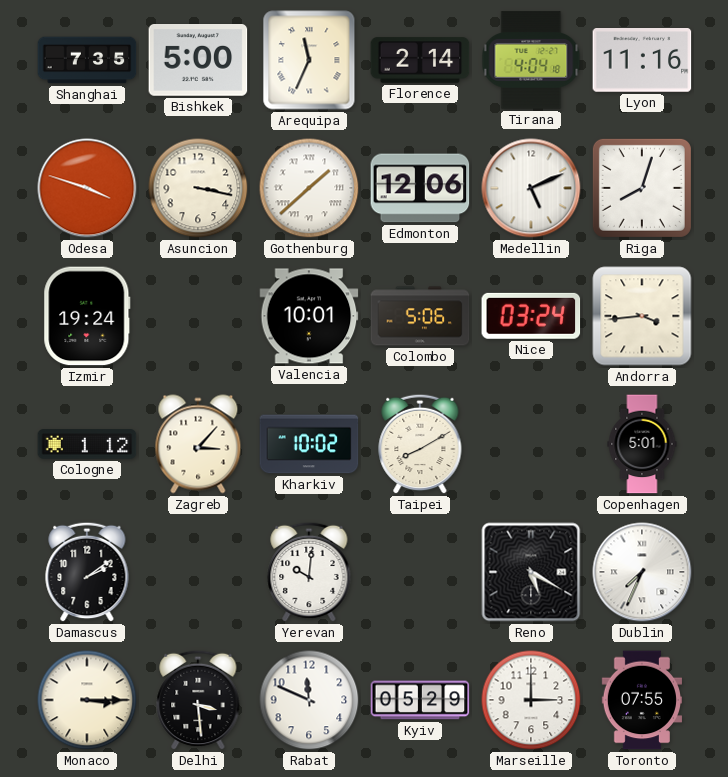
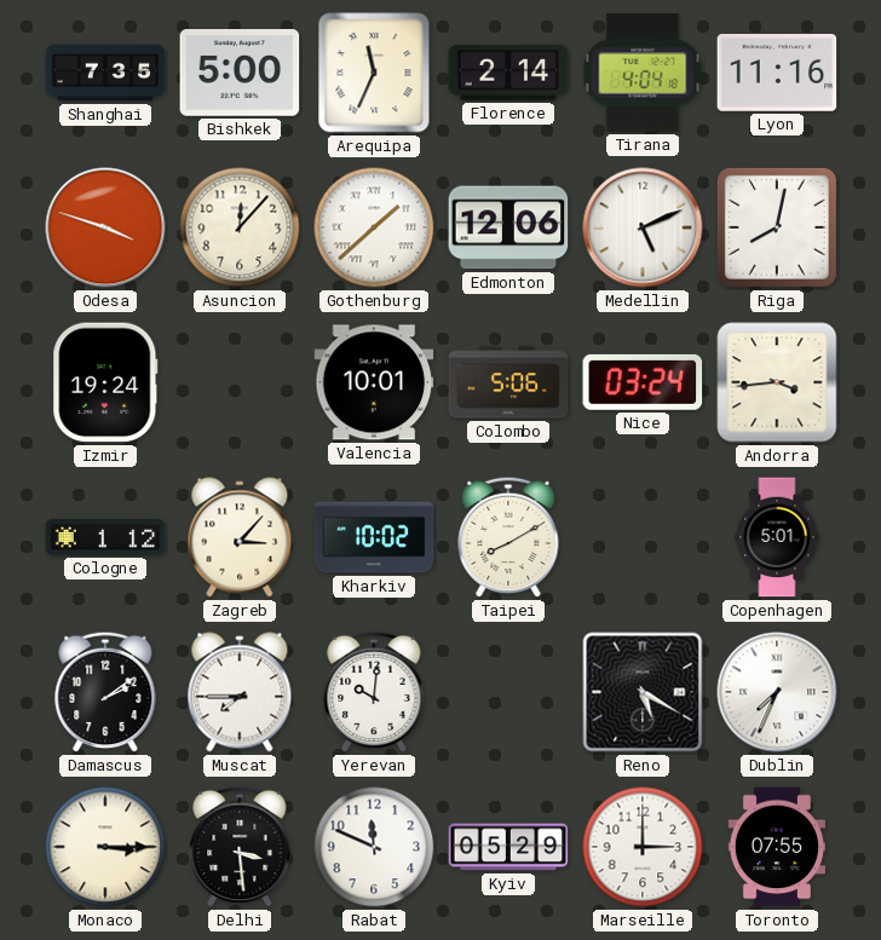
Asuncion: 3:17 -> 12:07
Riga: 8:03 -> 8:02
Muscat: none -> 7:45
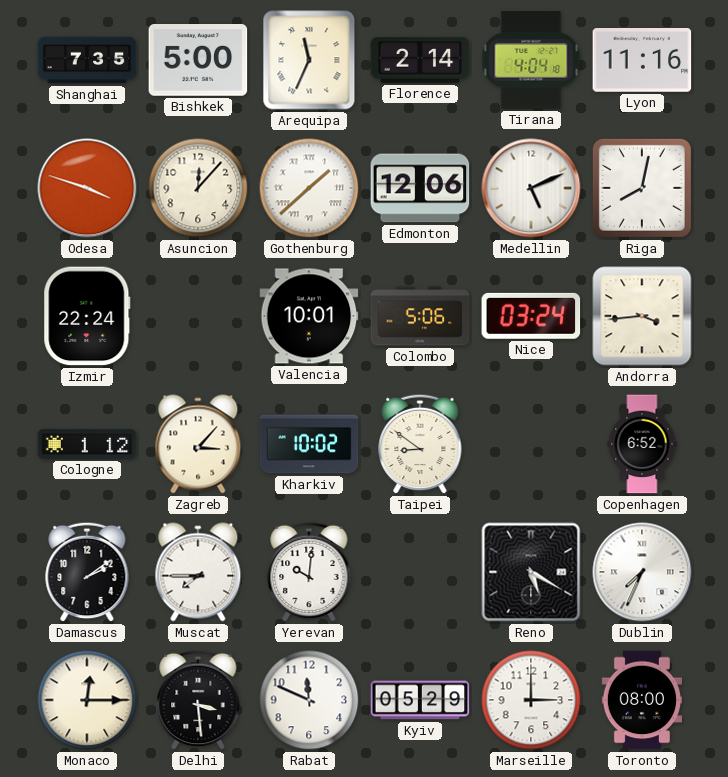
Izmir: 19:24 -> 22:24
Taipei: 8:10 -> 8:51
Copenhagen: 5:01 -> 6:52
Monaco: 3:15 -> 12:15
Toronto: 07:55 -> 08:00
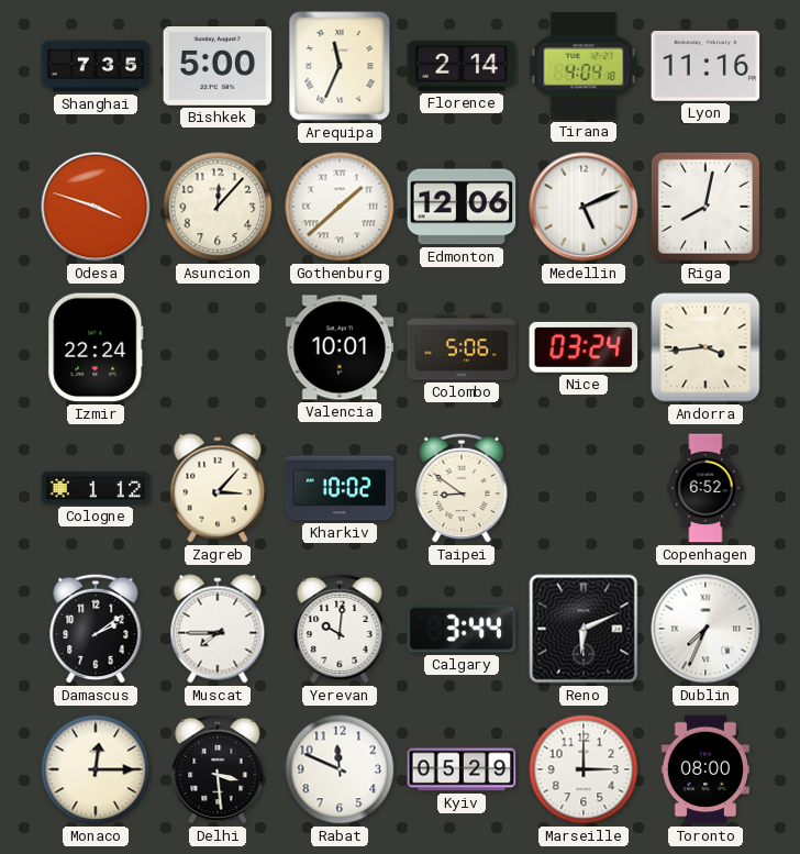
Calgary: none -> 3:44
Reno: 5:20 -> 6:11
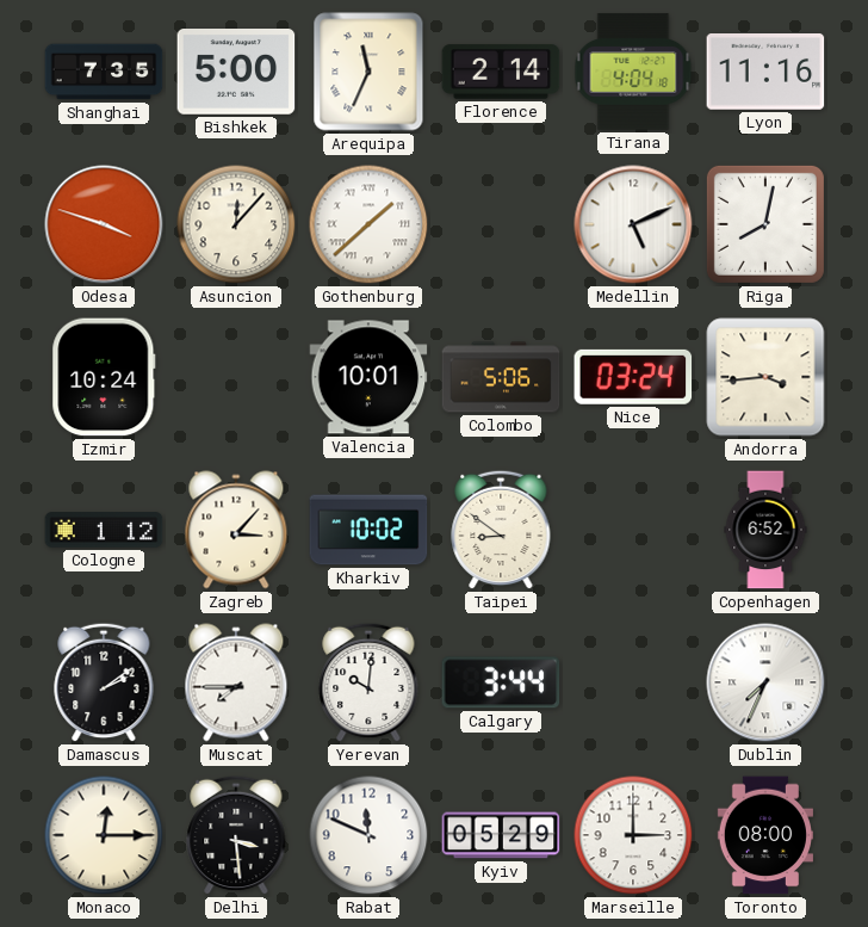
Edmonton: 12:06 -> none
Izmir: 22:24 -> 10:24
Reno: 6:11 -> none
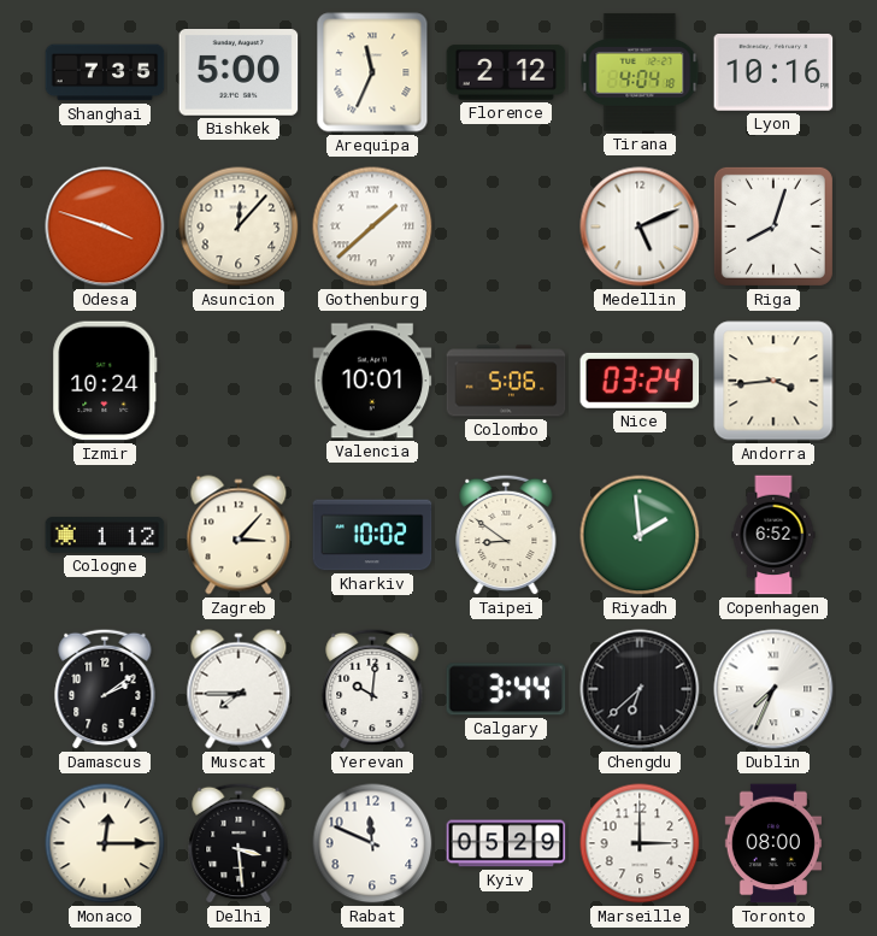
Florence: 2:14 -> 2:12
Lyon: 11:16 -> 10:16
Riga: 8:02 -> 8:03
Riyadh: none -> 1:59
Chengdu: none -> 6:38
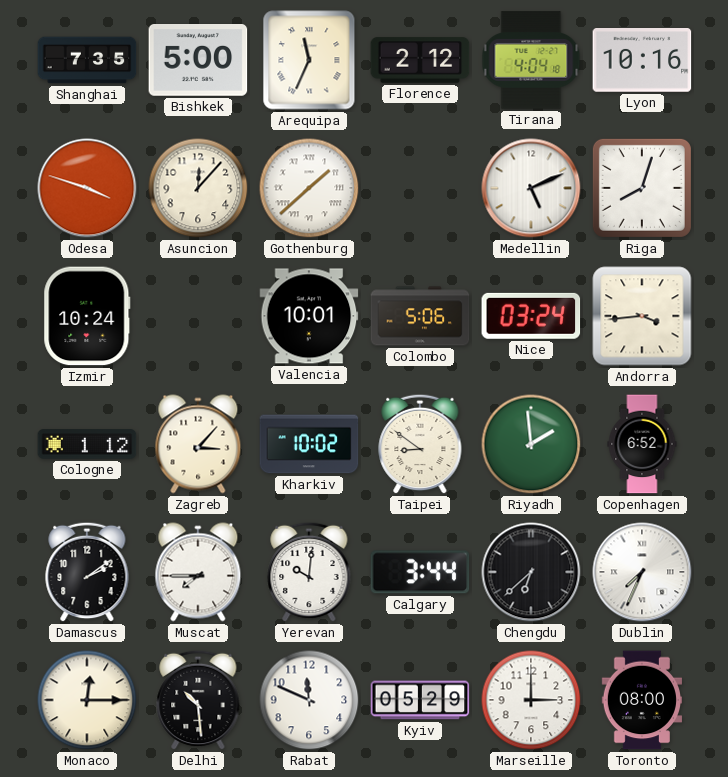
Delhi: 3:29 -> 10:29
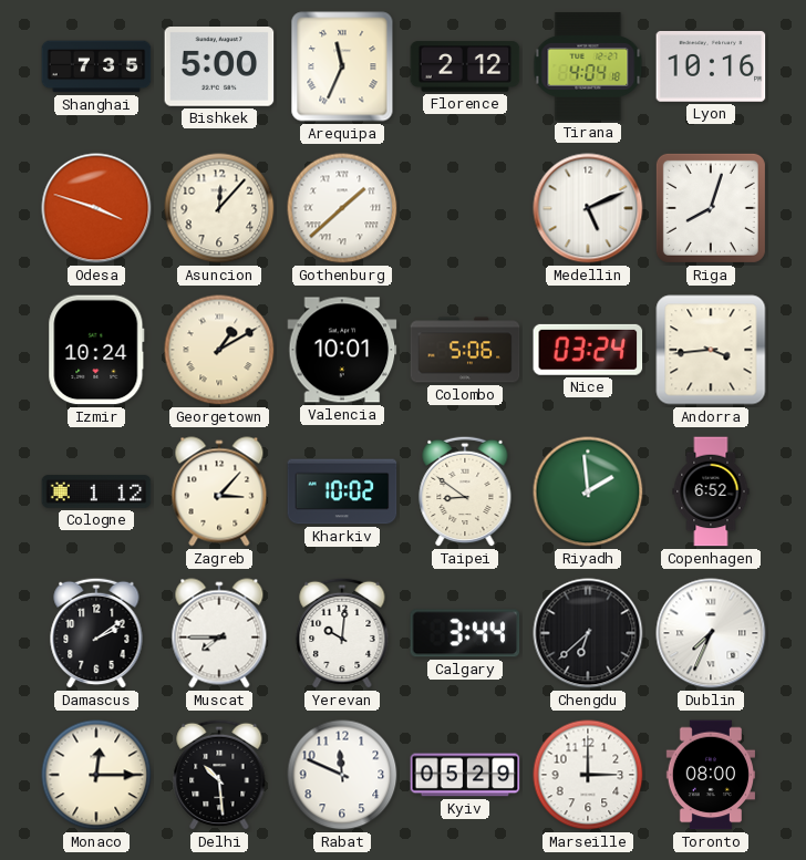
Georgetown: none -> 1:10
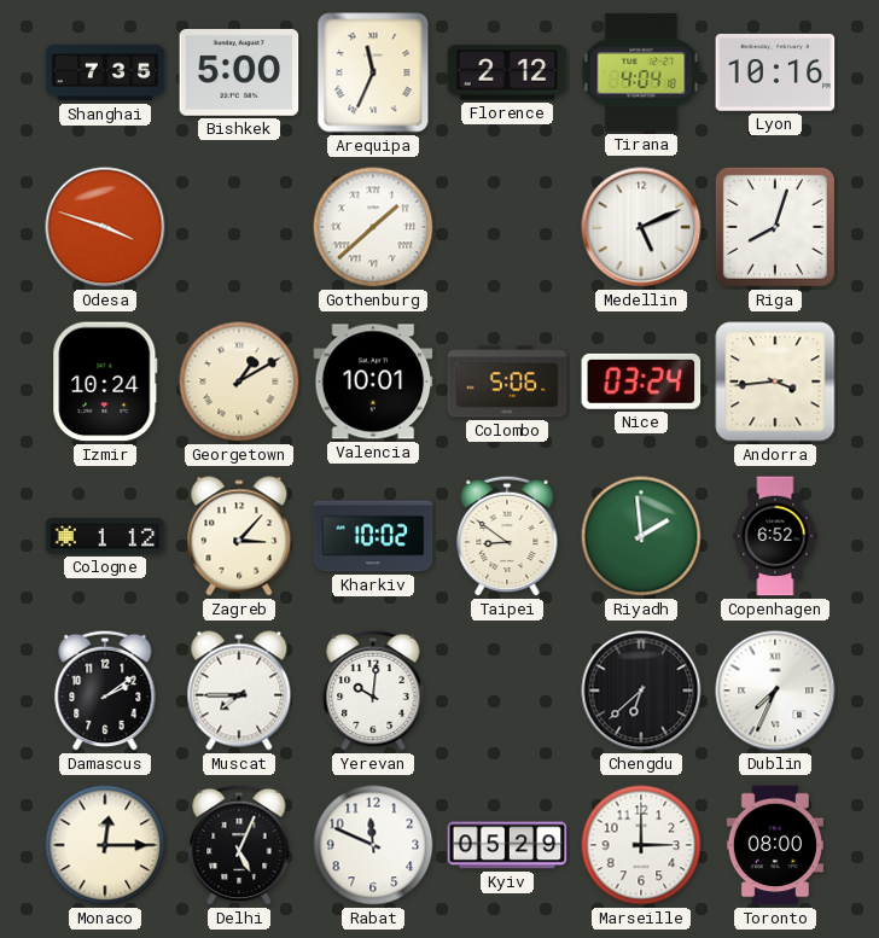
Asuncion: 12:07 -> none
Calgary: 3:44 -> none
Delhi: 10:29 -> 5:04
